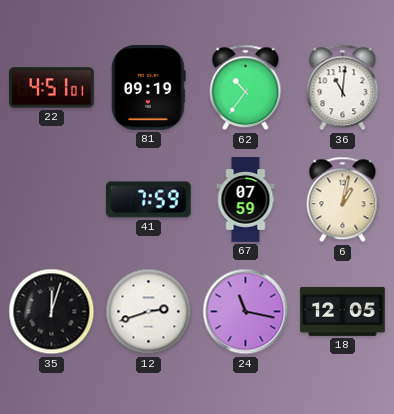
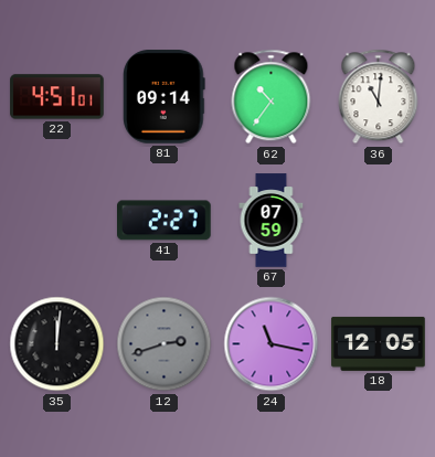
81: 09:19 -> 09:14
41: 7:59 -> 2:27
6: 1:02 -> none
35: 12:03 -> 12:01
12 dial: white -> grey
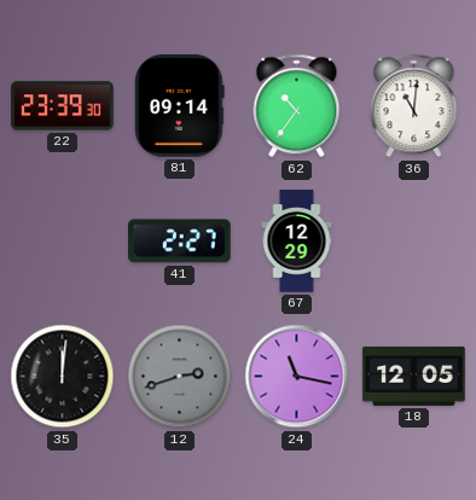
22: 4:51 -> 23:39
67: 07:59 -> 12:29
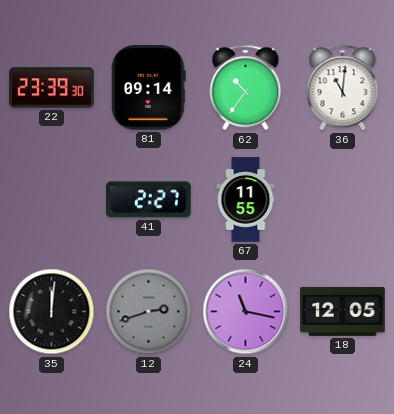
67: 12:29 -> 11:55
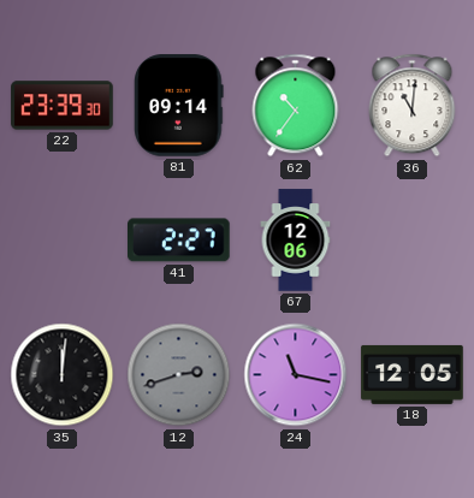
67: 11:55 -> 12:06
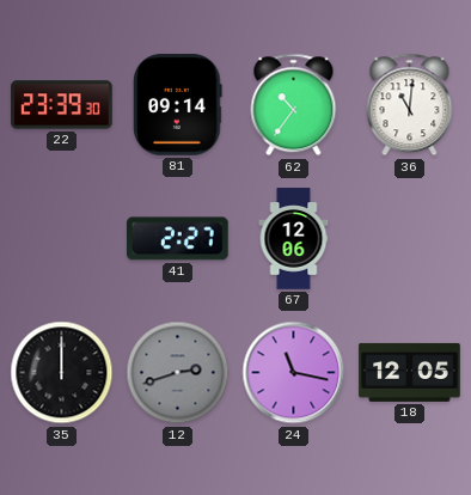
35: 12:01 -> 12:00
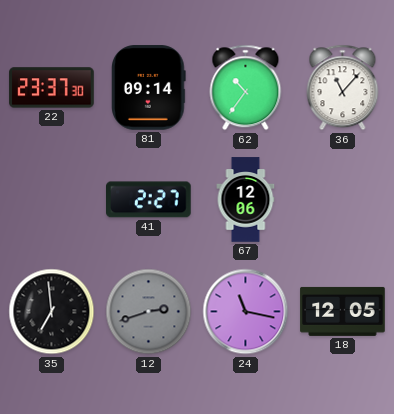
22: 23:39 -> 23:37
36: 11:01 -> 11:07
35: 12:00 -> 6:59
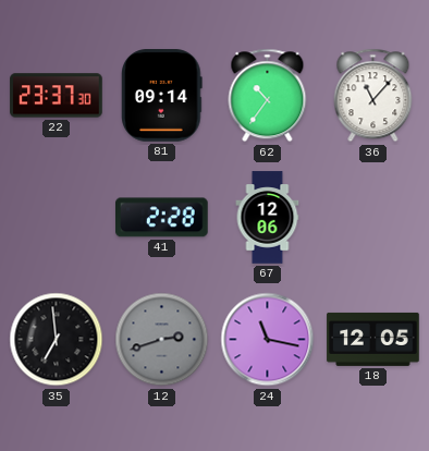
41: 2:27 -> 2:28
